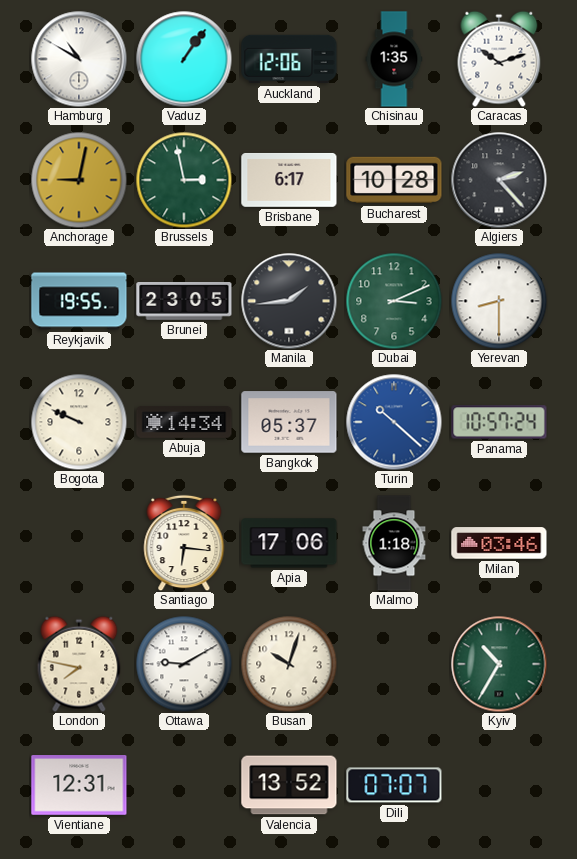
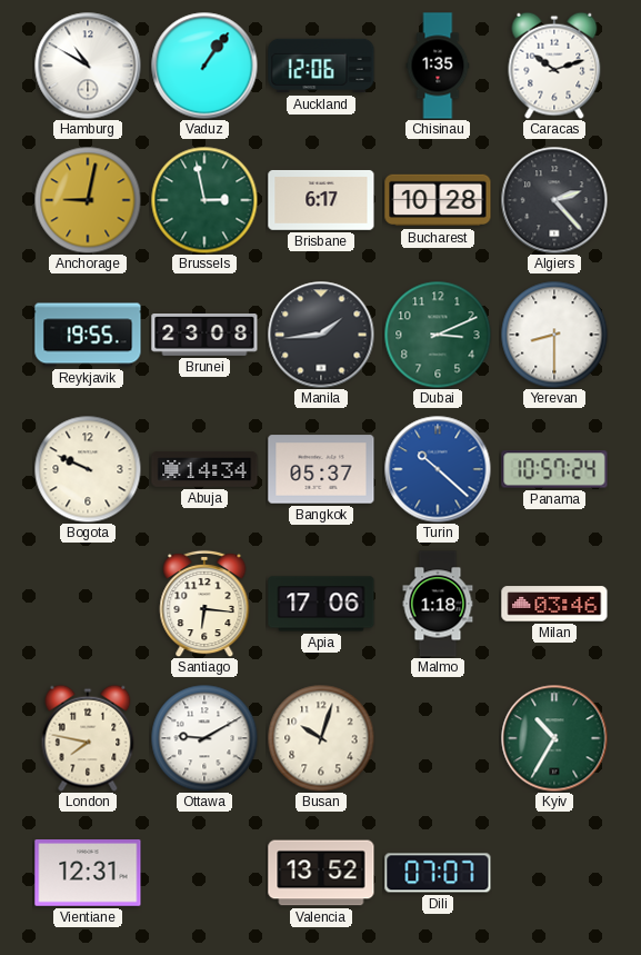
Brunei: 23:05 -> 23:08
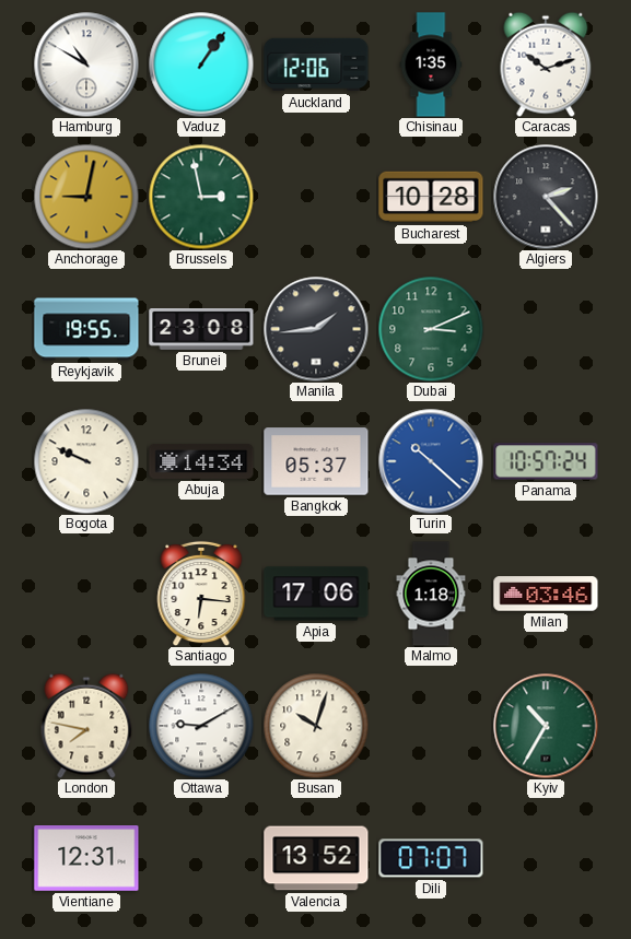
Brisbane: 6:17 -> none
Yerevan: 8:30 -> none
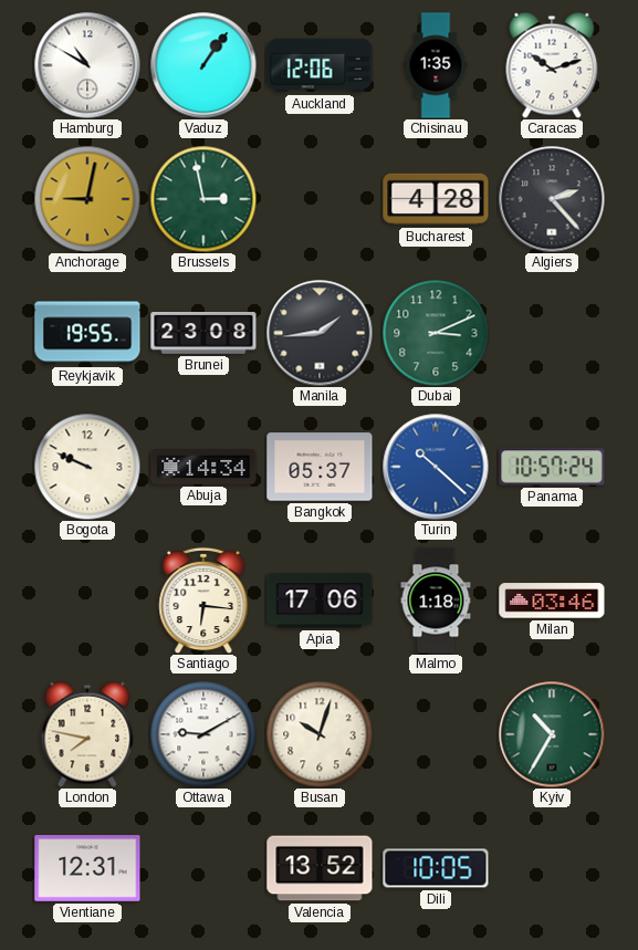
Bucharest: 10:28 -> 4:28
Dili: 07:07 -> 10:05
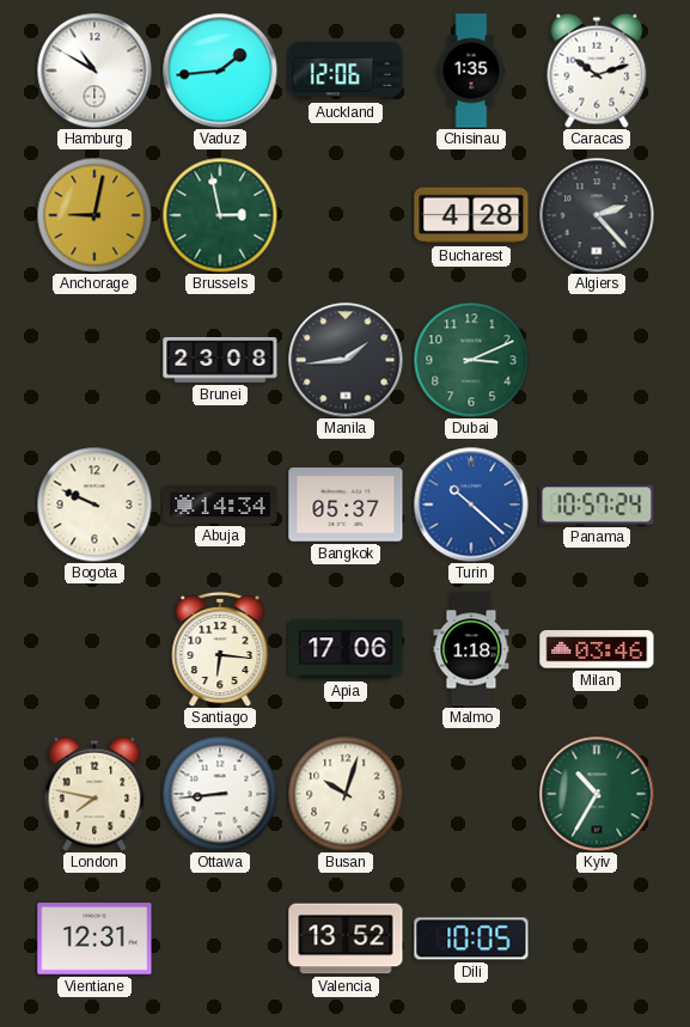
Vaduz: 1:06 -> 1:44
Reykjavik: 19:55 -> none
Ottawa: 9:10 -> 8:44
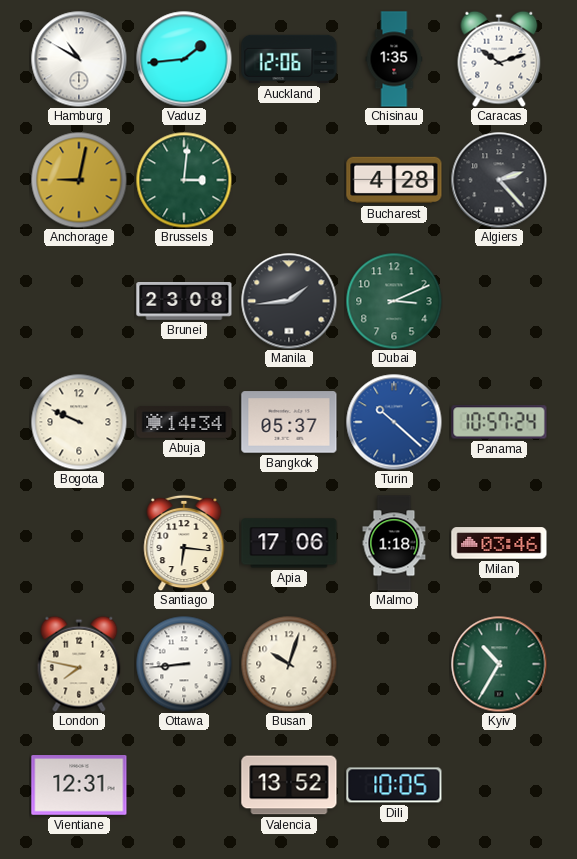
Brussels: 2:58 -> 3:01
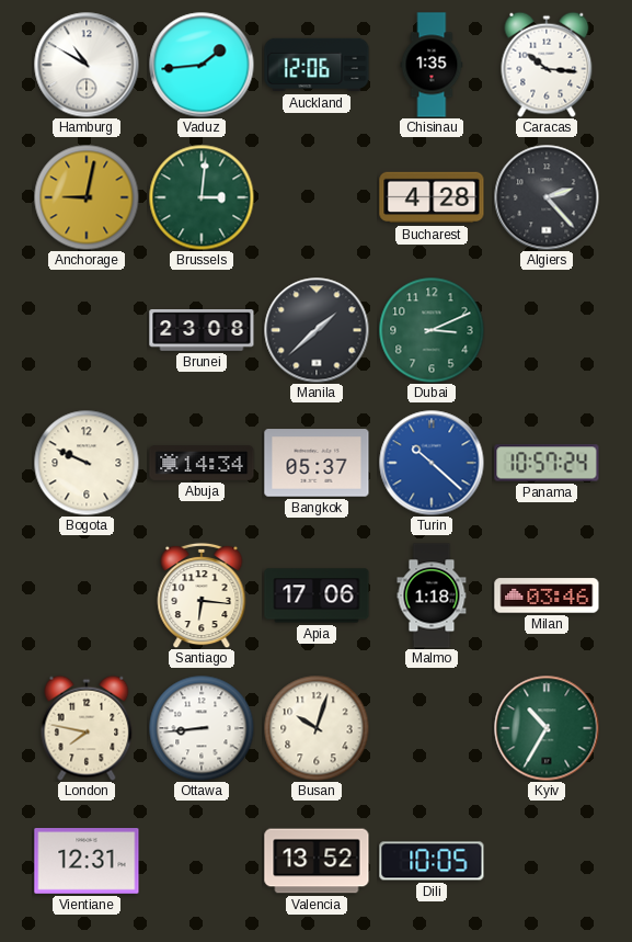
Caracas: 10:12 -> 10:16
Manila: 1:44 -> 1:38
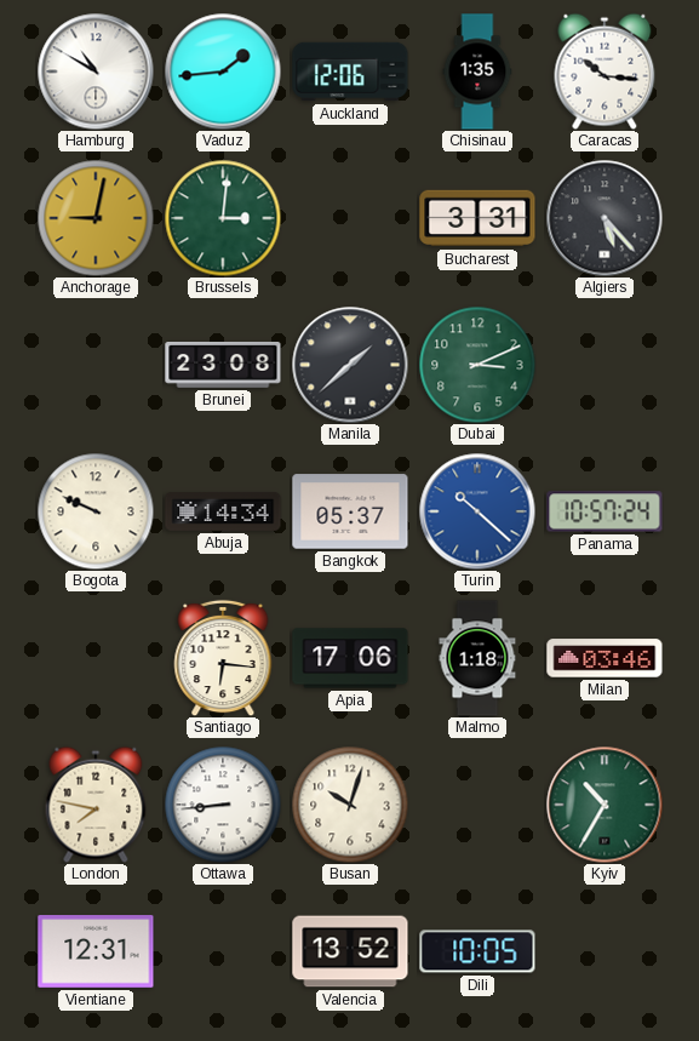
Bucharest: 4:28 -> 3:31
Algiers: 2:23 -> 5:23
